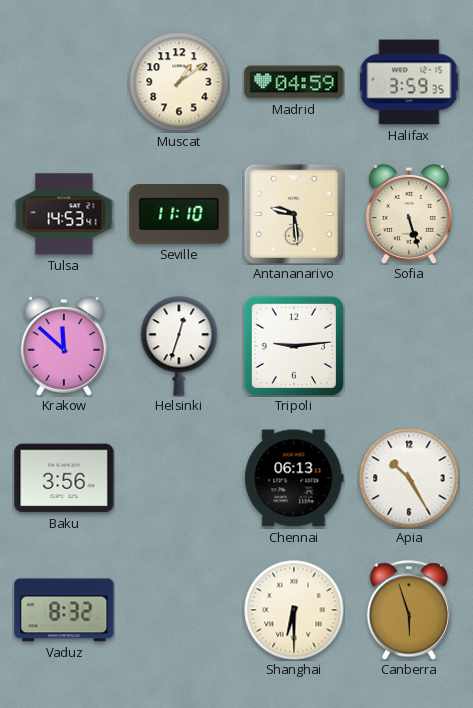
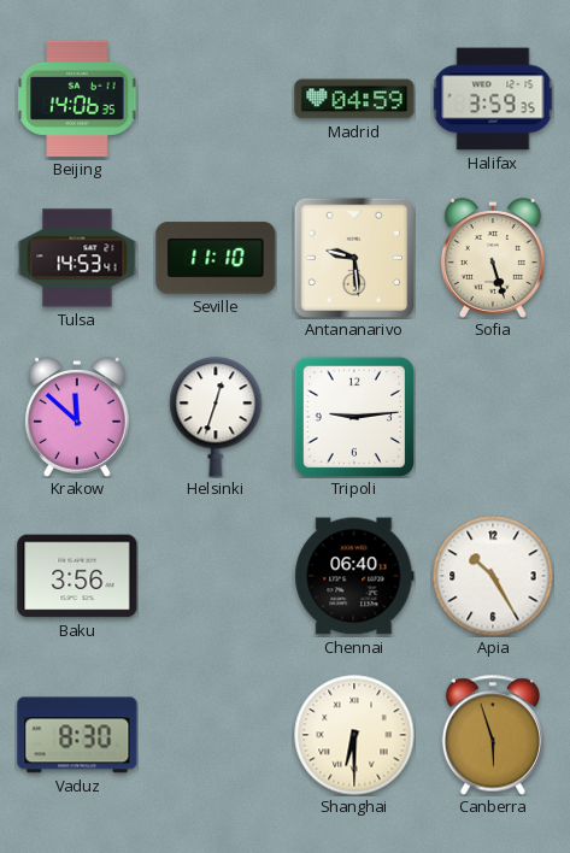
Beijing: none -> 14:06
Muscat: 1:09 -> none
Chennai: 06:13 -> 06:40
Vaduz: 8:32 -> 8:30
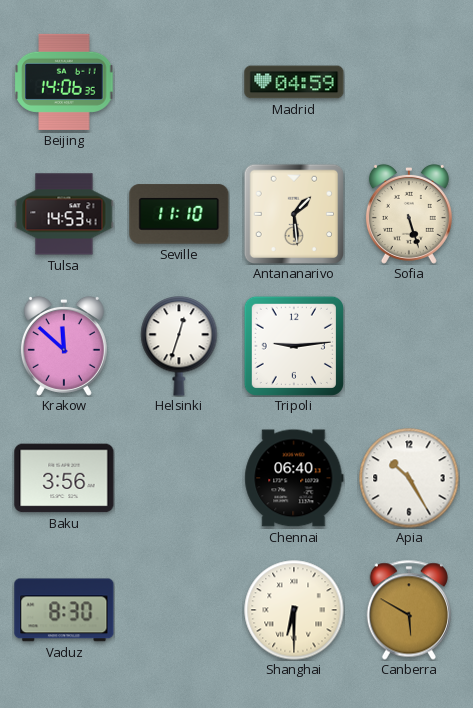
Halifax: 3:59 -> none
Antananarivo: 9:29 -> 1:29
Canberra: 5:57 -> 5:50
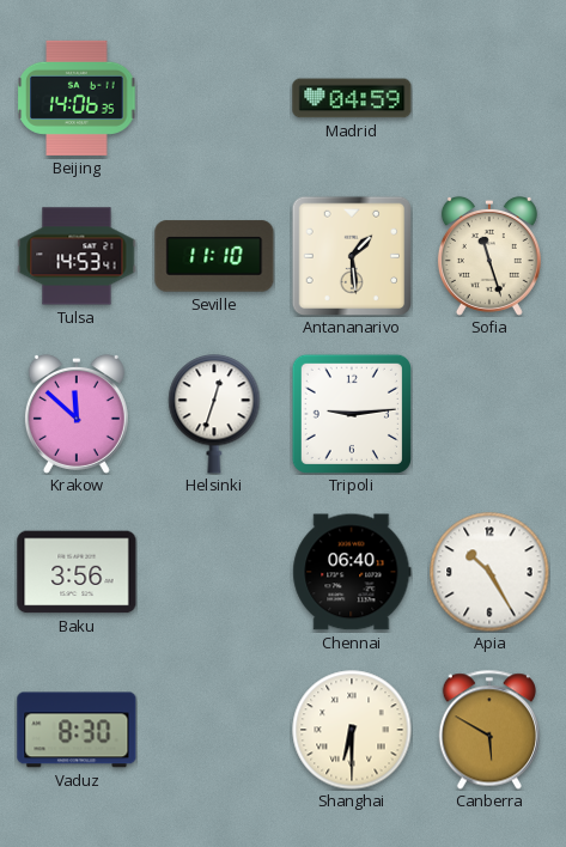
Sofia: 5:27 -> 11:27
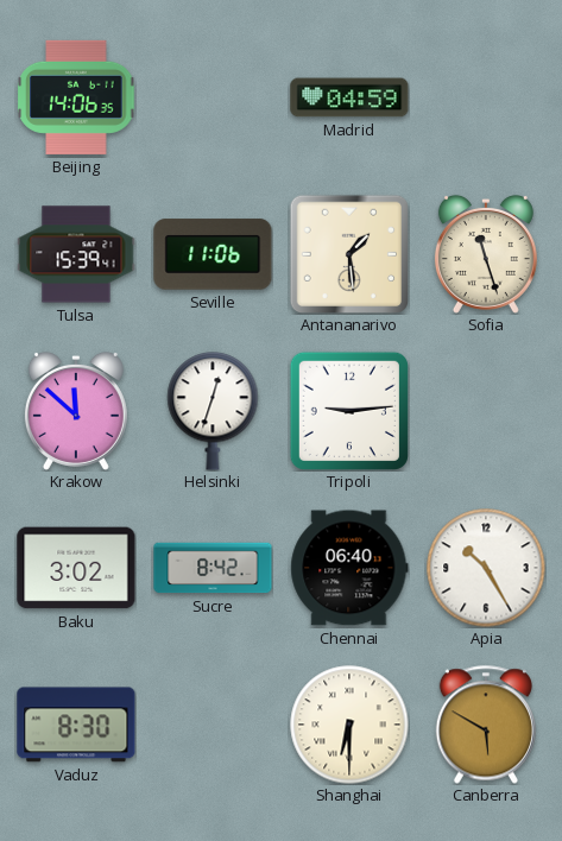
Tulsa: 14:53 -> 15:39
Seville: 11:10 -> 11:06
Baku: 3:56 -> 3:02
Sucre: none -> 8:42
